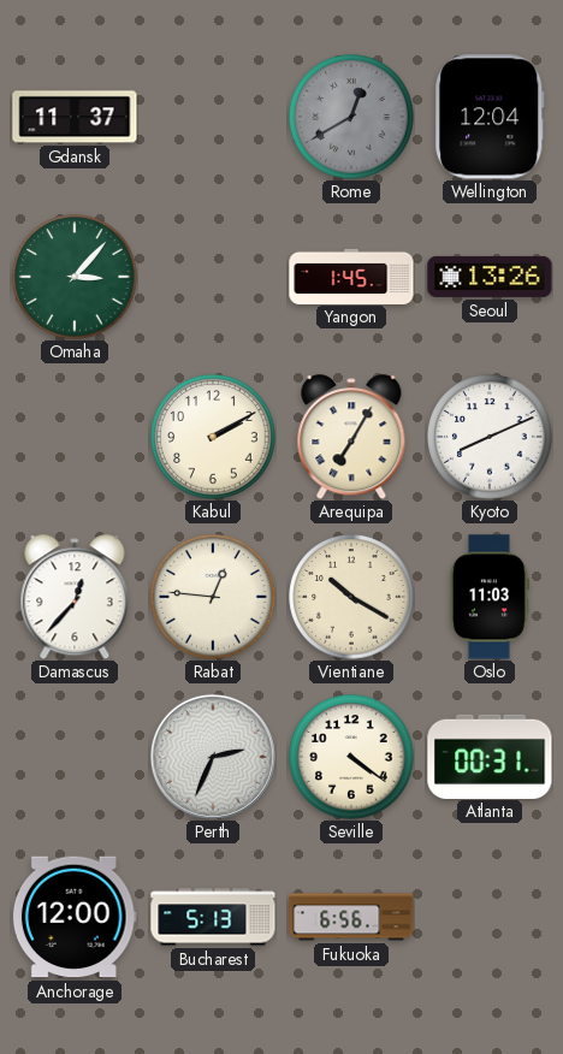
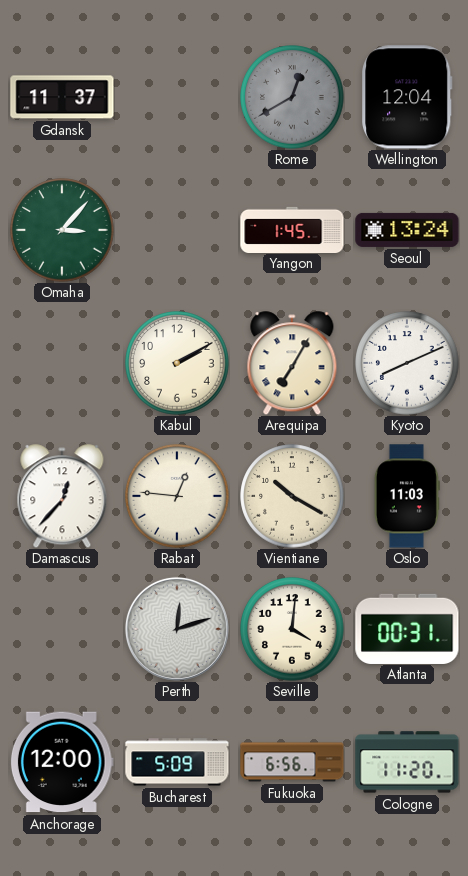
Seoul: 13:26 -> 13:24
Perth: 2:34 -> 12:12
Seville: 4:21 -> 4:01
Bucharest: 5:13 -> 5:09
Cologne: none -> 11:20
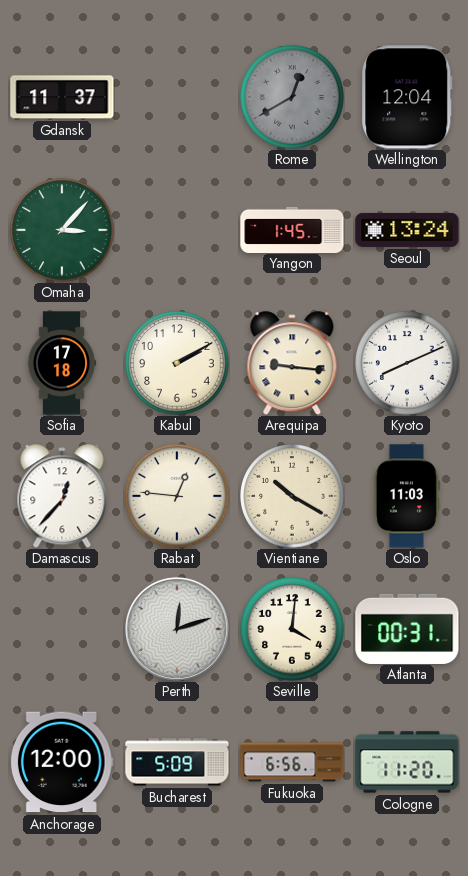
Sofia: none -> 17:18
Arequipa: 7:05 -> 9:16
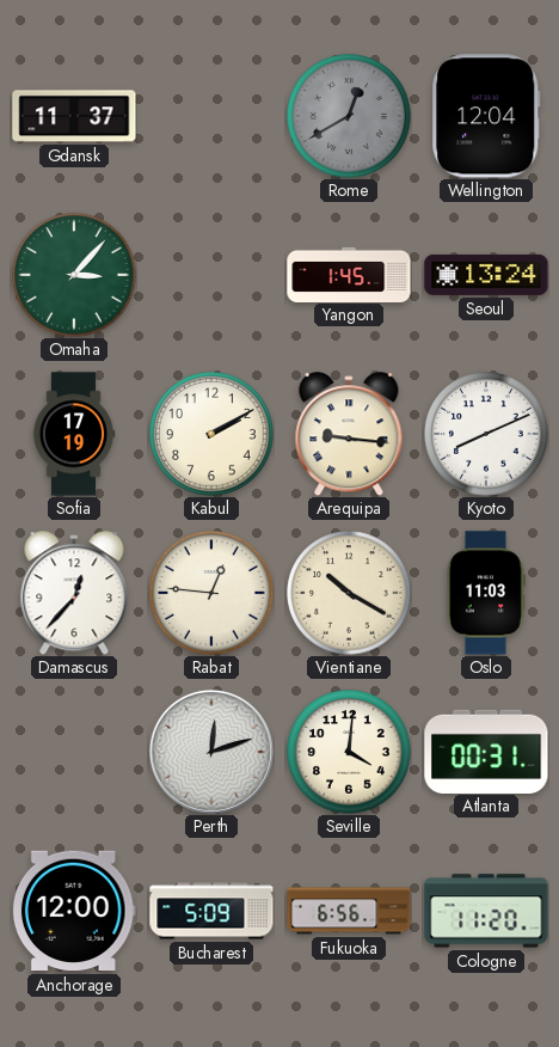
Sofia: 17:18 -> 17:19
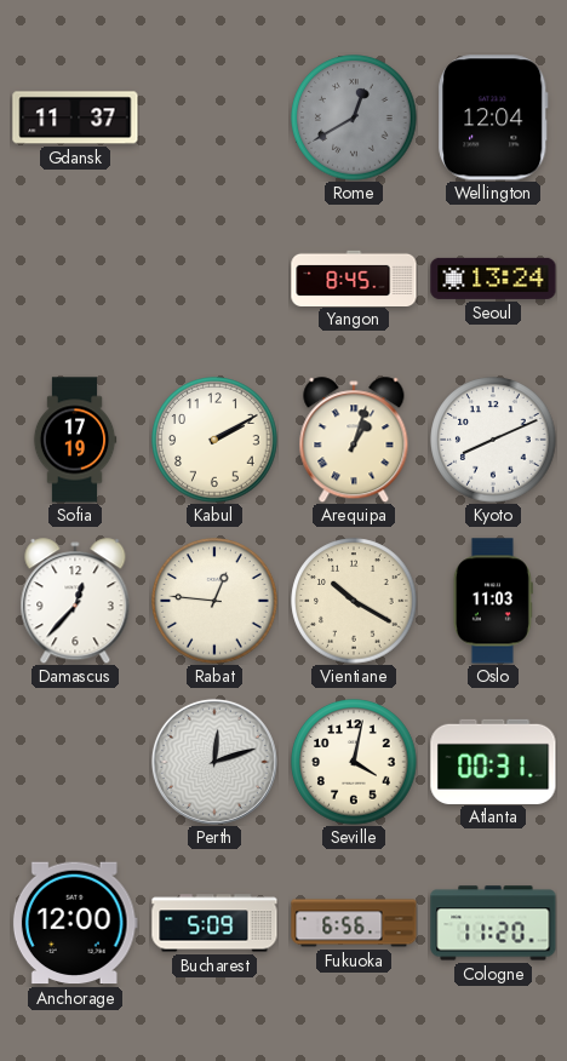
Omaha: 3:07 -> none
Yangon: 1:45 -> 8:45
Arequipa: 9:16 -> 1:03
Seville: 4:01 -> 4:02
